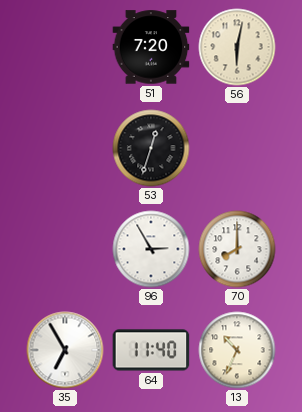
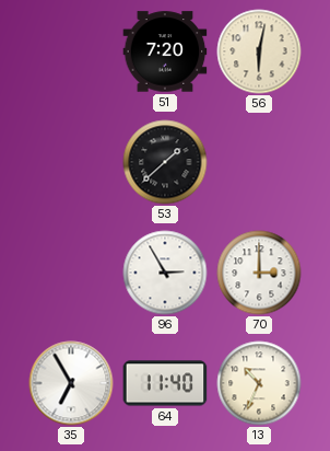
53: 12:33 -> 1:38
70: 8:00 -> 3:00
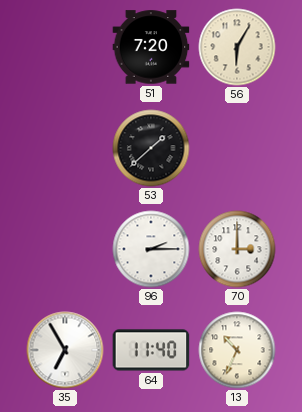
56: 6:02 -> 6:05
96: 2:55 -> 2:15
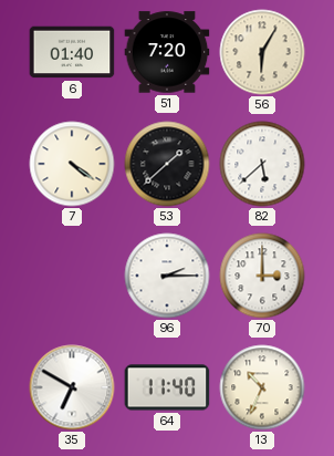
6: none -> 01:40
7: none -> 4:21
82: none -> 5:38
35: 6:55 -> 6:50
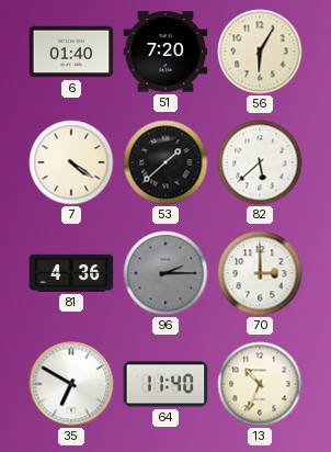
81: none -> 4:36
96 dial: white -> grey
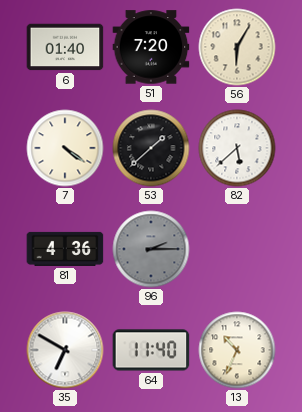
70: 3:00 -> none
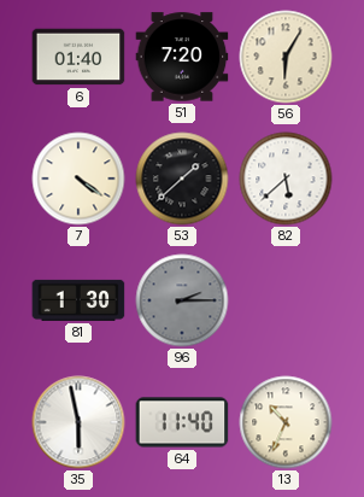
81: 4:36 -> 1:30
35: 6:50 -> 5:58
